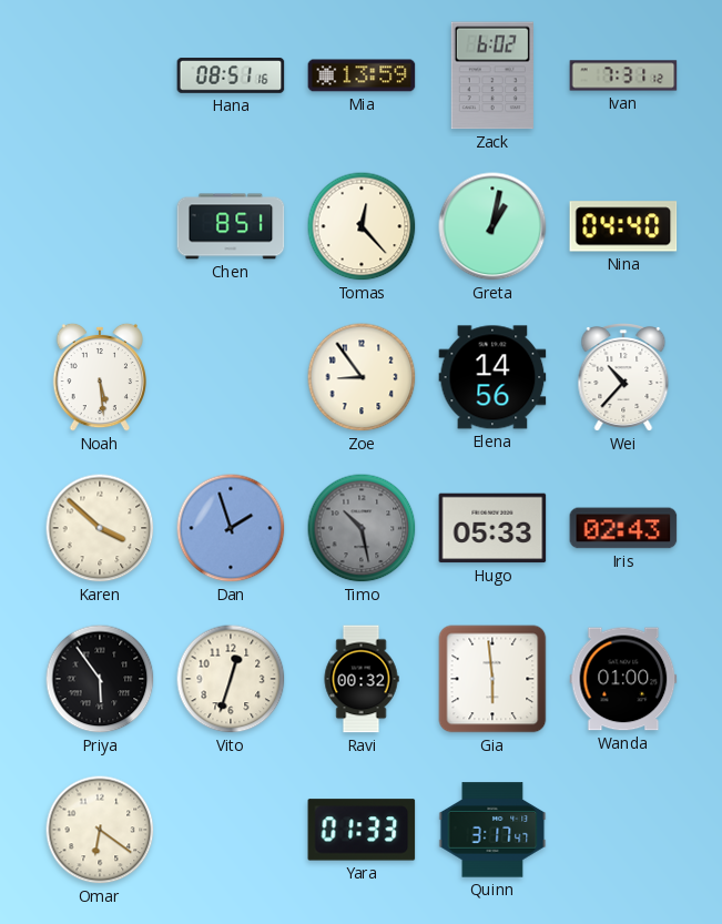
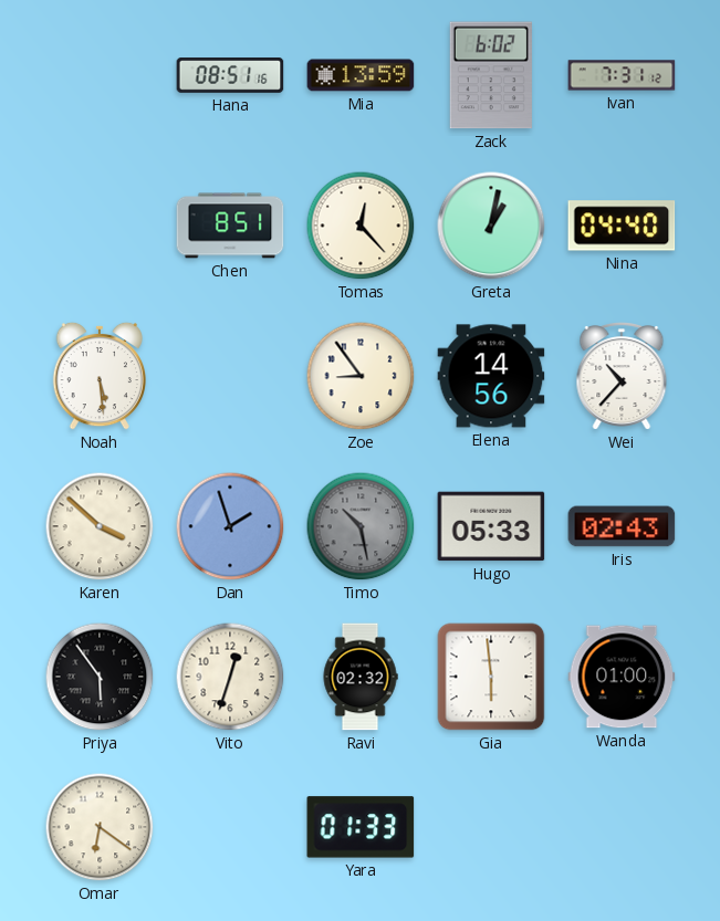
Ravi: 00:32 -> 02:32
Quinn: 3:17 -> none
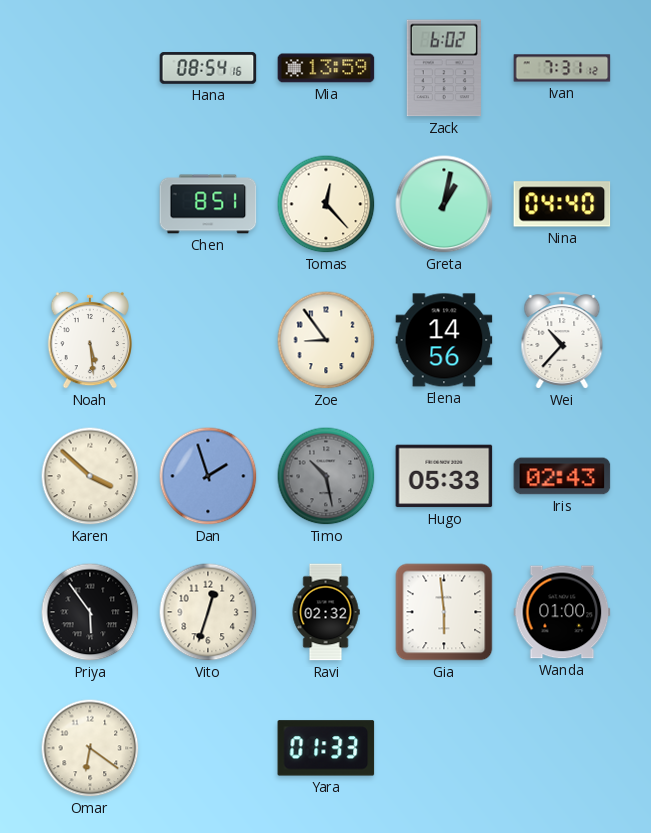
Hana: 08:51 -> 08:54
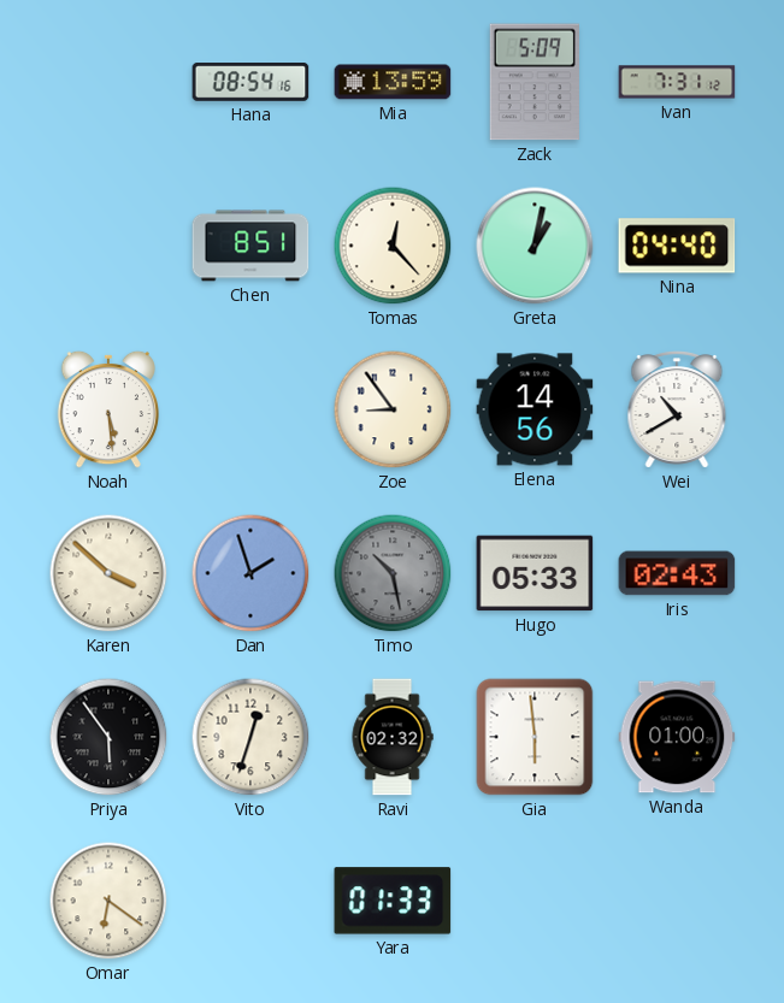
Zack: 6:02 -> 5:09
Wei: 10:37 -> 10:40
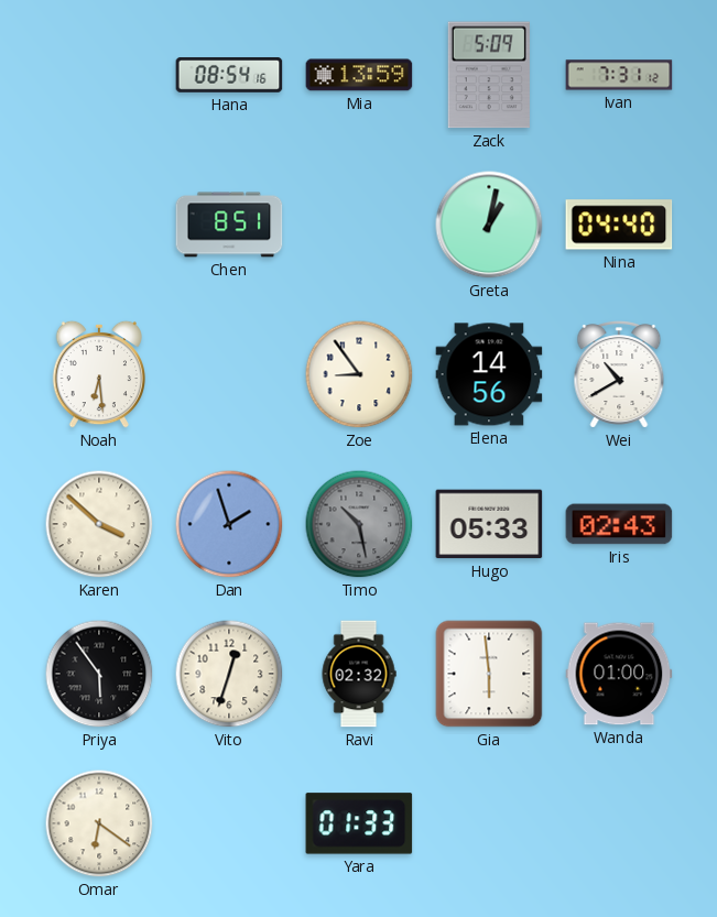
Tomas: 12:23 -> none
Noah: 5:29 -> 6:29
